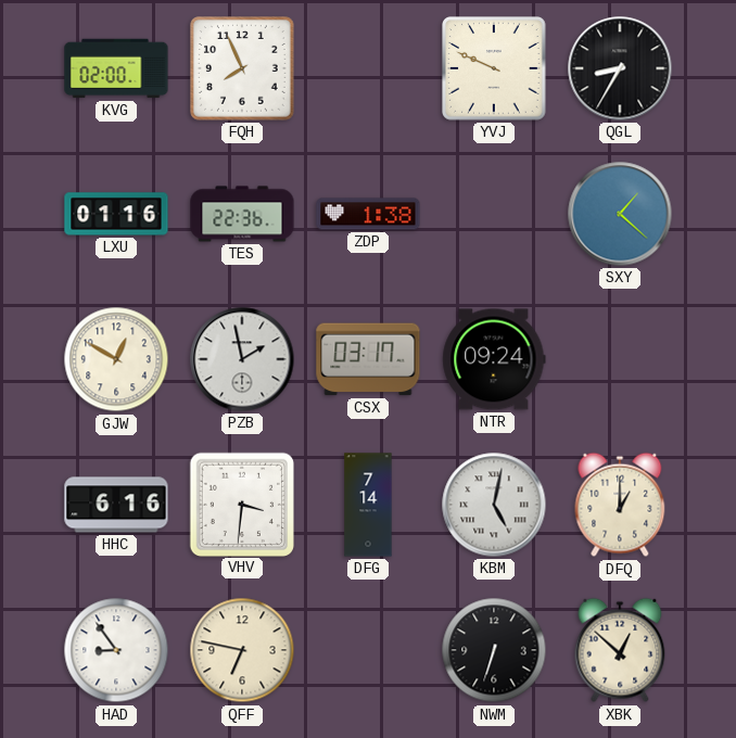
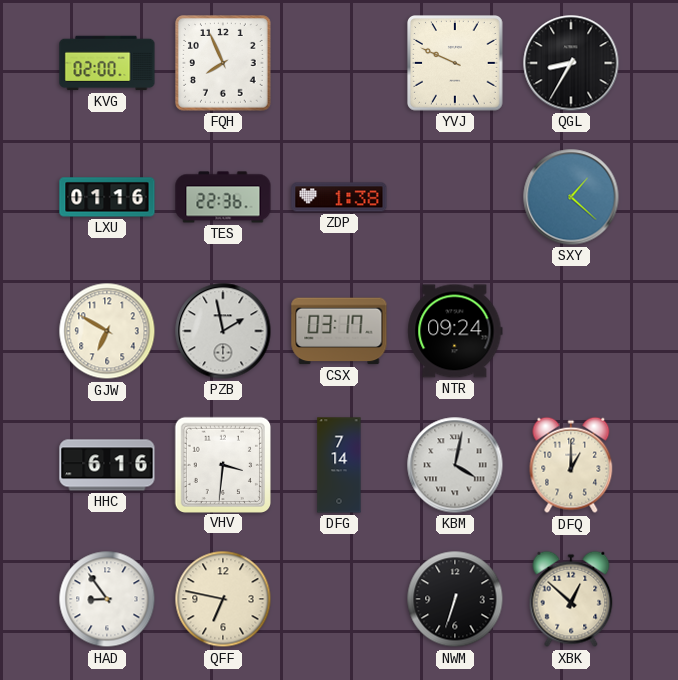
GJW: 12:50 -> 6:50
KBM: 5:02 -> 4:02
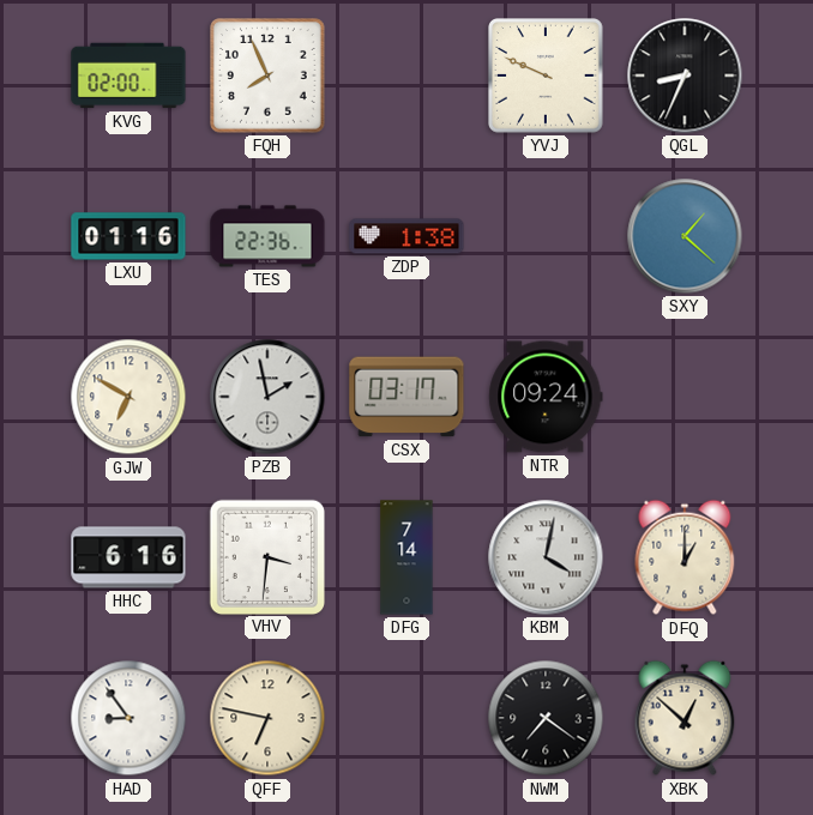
QGL: 8:35 -> 8:34
NWM: 6:33 -> 7:21
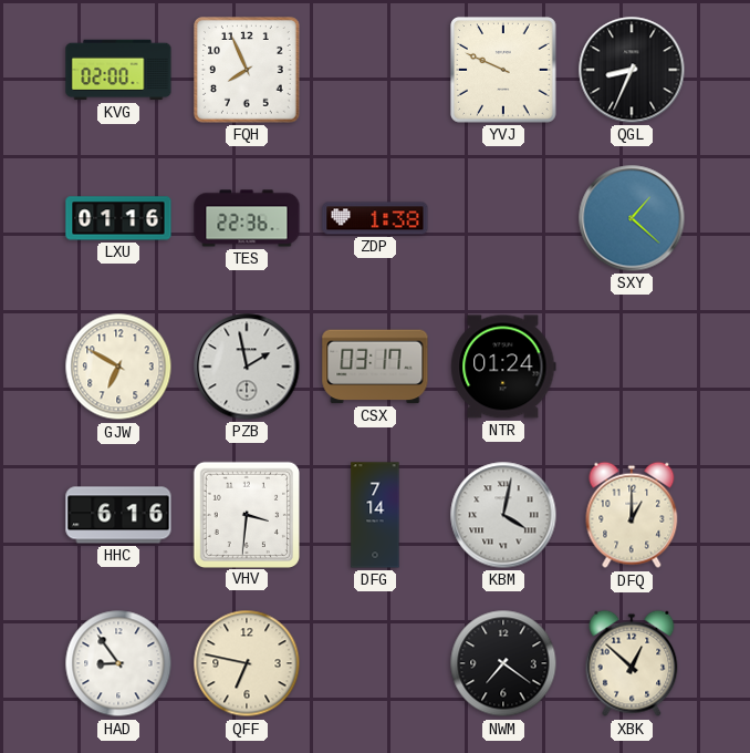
NTR: 09:24 -> 01:24
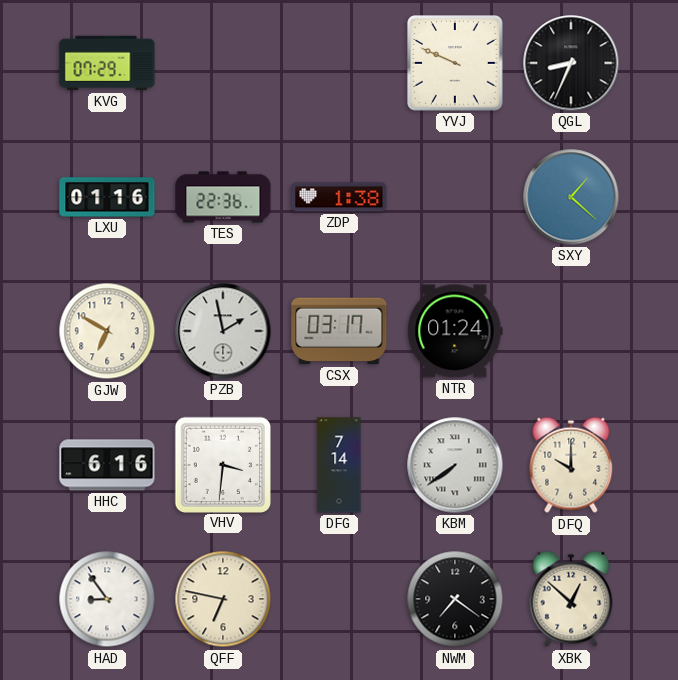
KVG: 02:00 -> 07:29
FQH: 7:56 -> none
KBM: 4:02 -> 7:39
DFQ: 1:00 -> 10:00
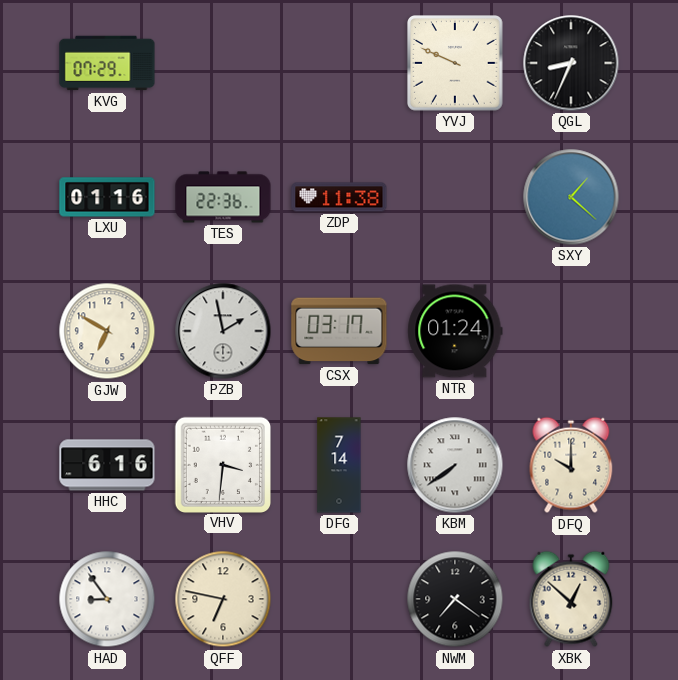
ZDP: 1:38 -> 11:38
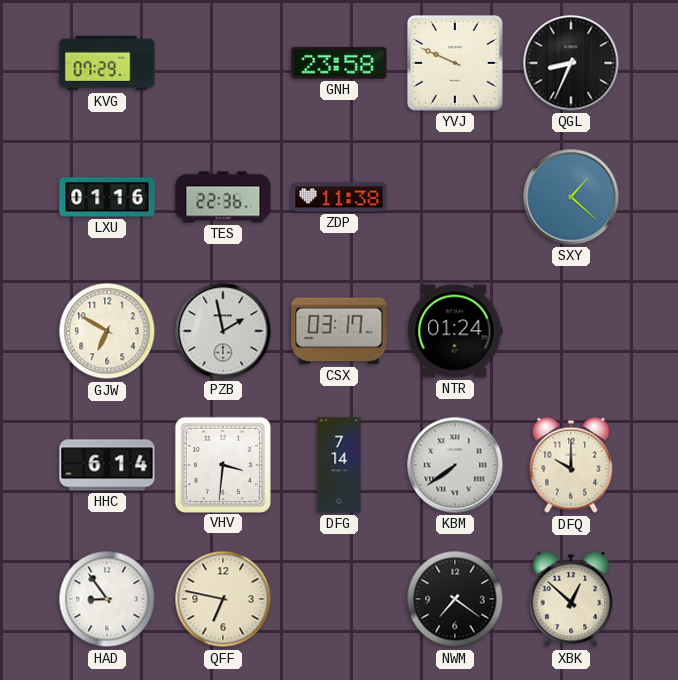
GNH: none -> 23:58
HHC: 6:16 -> 6:14
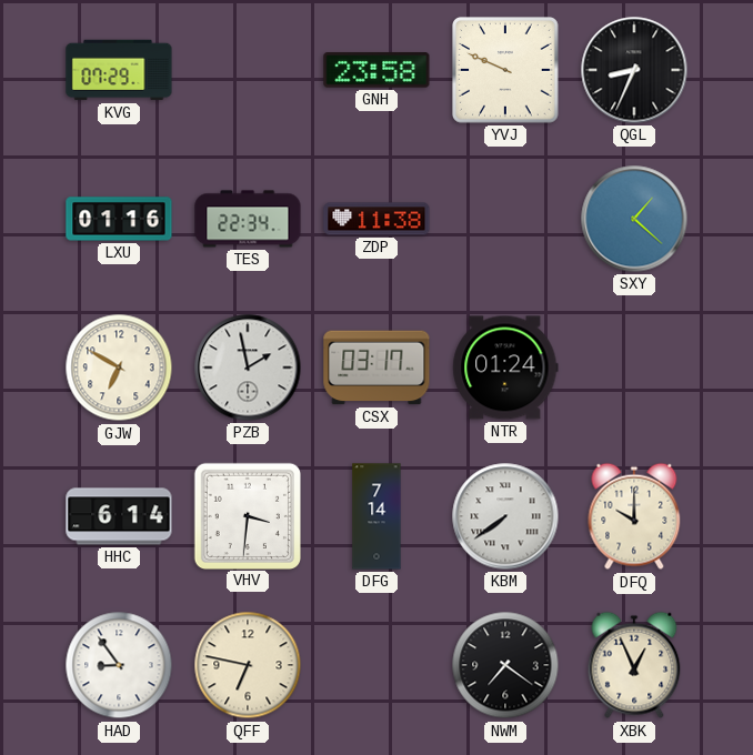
TES: 22:36 -> 22:34
XBK: 12:52 -> 12:56
